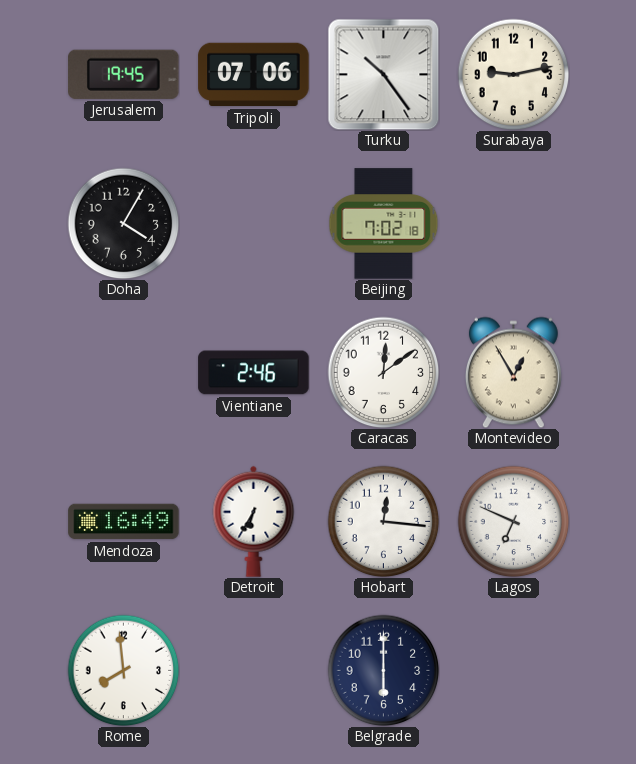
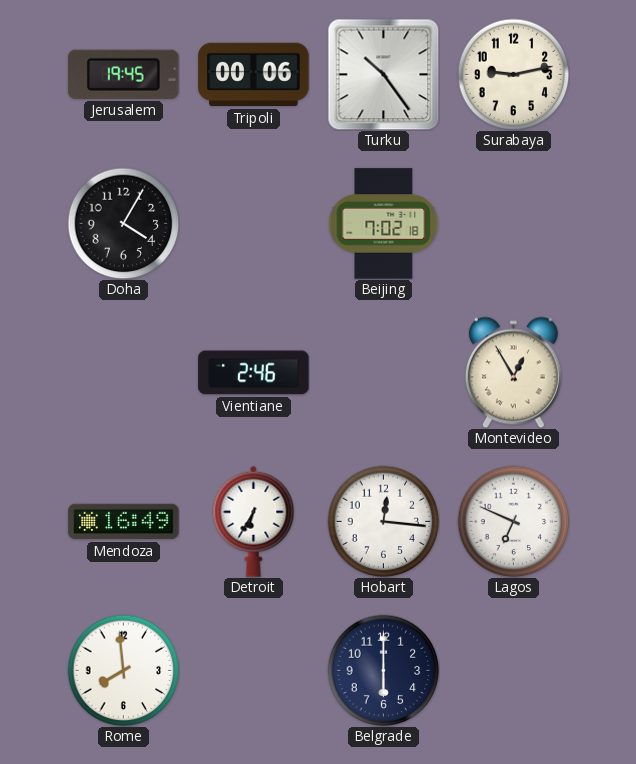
Tripoli: 07:06 -> 00:06
Caracas: 12:09 -> none
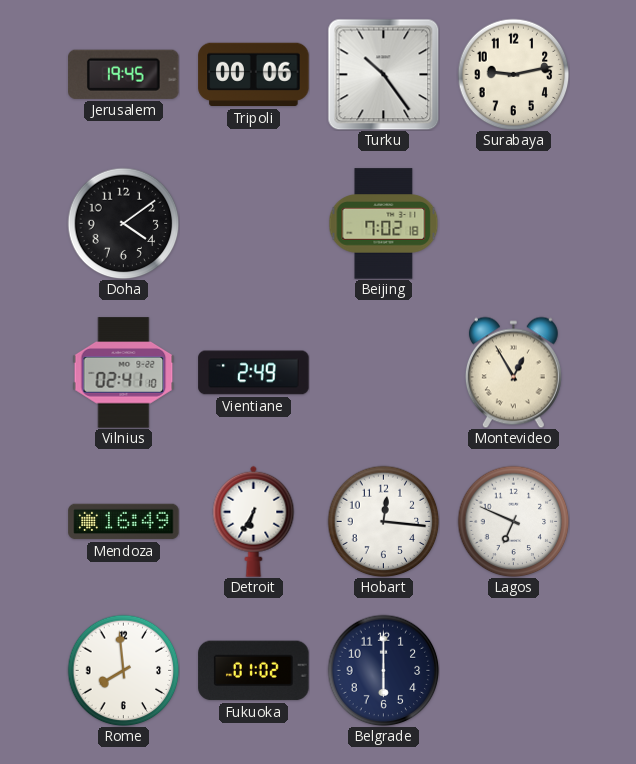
Doha: 4:05 -> 4:09
Vilnius: none -> 02:41
Vientiane: 2:46 -> 2:49
Fukuoka: none -> 01:02
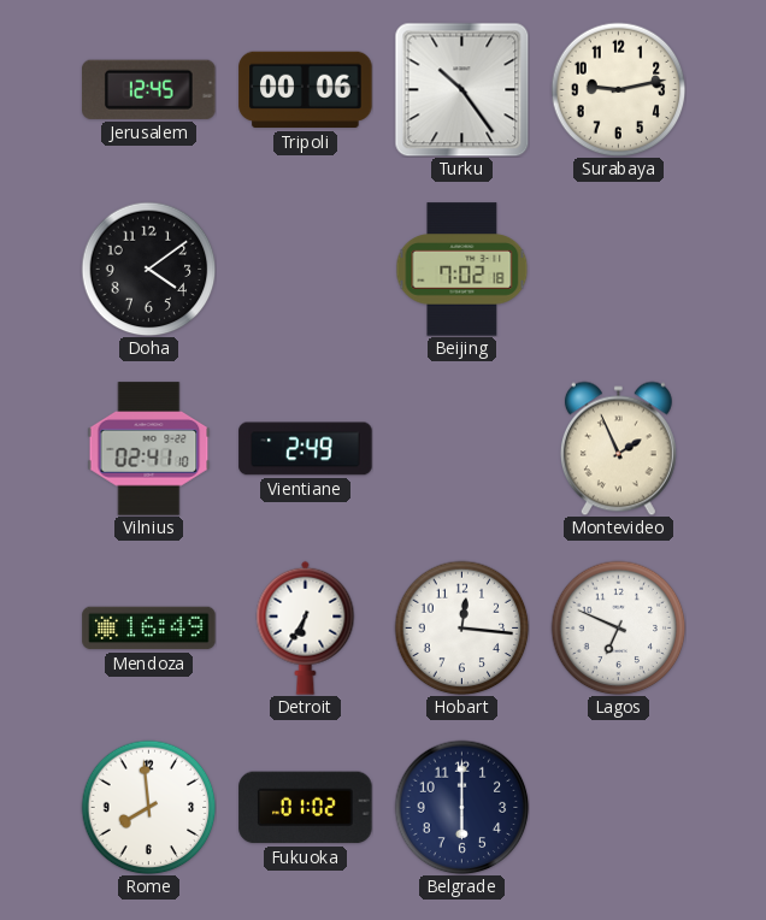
Jerusalem: 19:45 -> 12:45
Montevideo: 12:55 -> 1:56
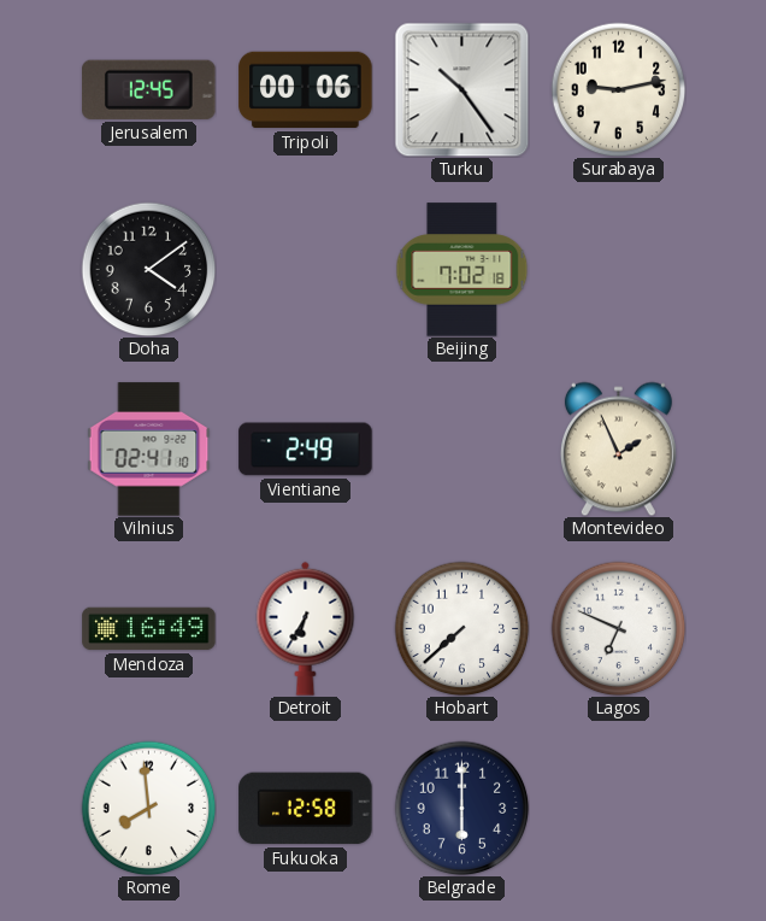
Hobart: 12:16 -> 7:38
Fukuoka: 01:02 -> 12:58
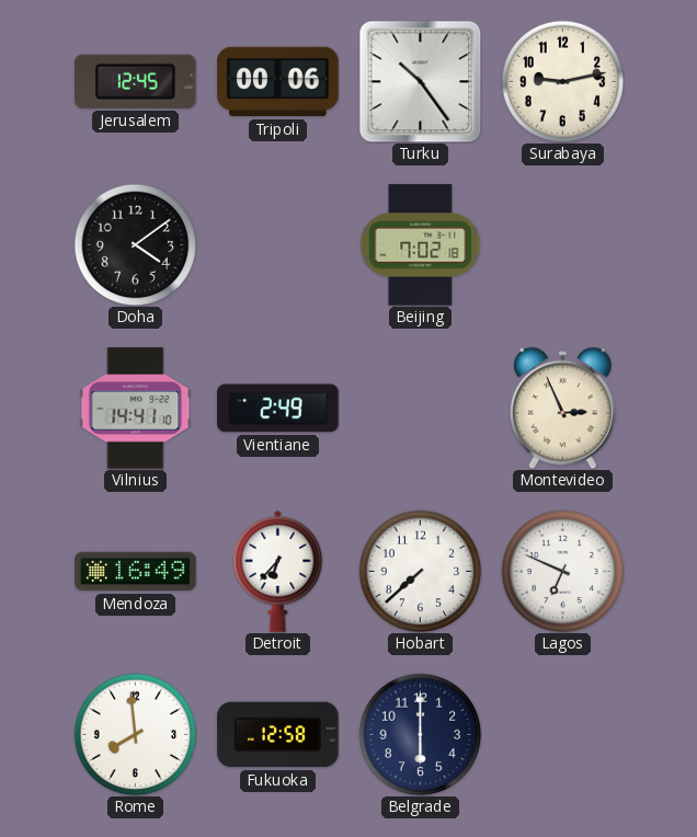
Vilnius: 02:41 -> 14:41
Montevideo: 1:56 -> 2:56
Detroit: 6:35 -> 6:37
